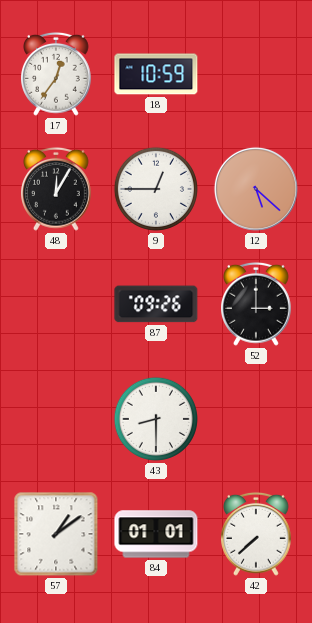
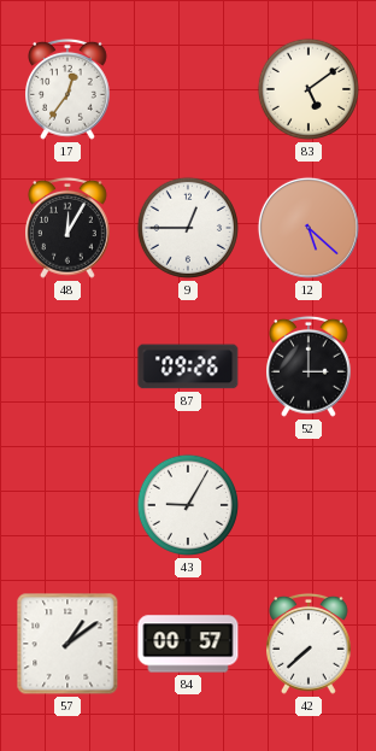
18: 10:59 -> none
83: none -> 5:09
43: 8:30 -> 9:05
84: 01:01 -> 00:57
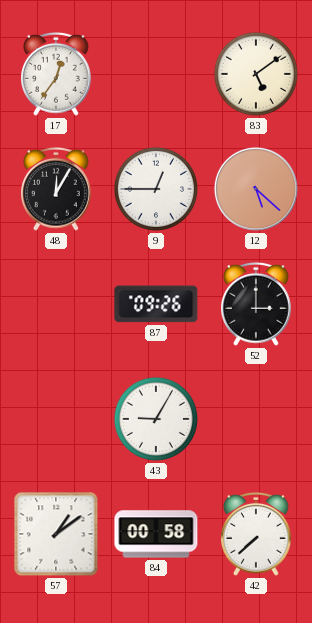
84: 00:57 -> 00:58
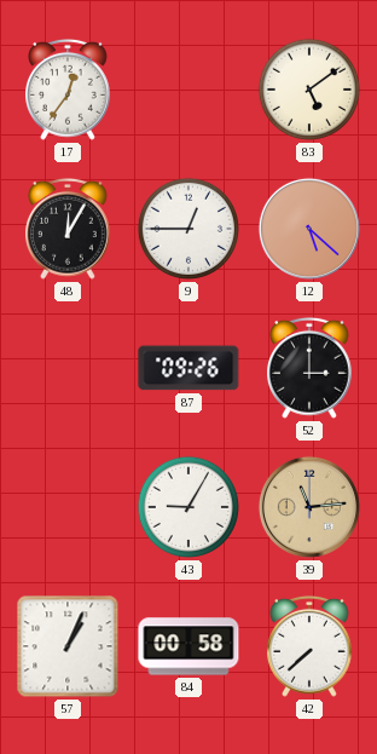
39: none -> 11:14
57: 1:09 -> 1:04
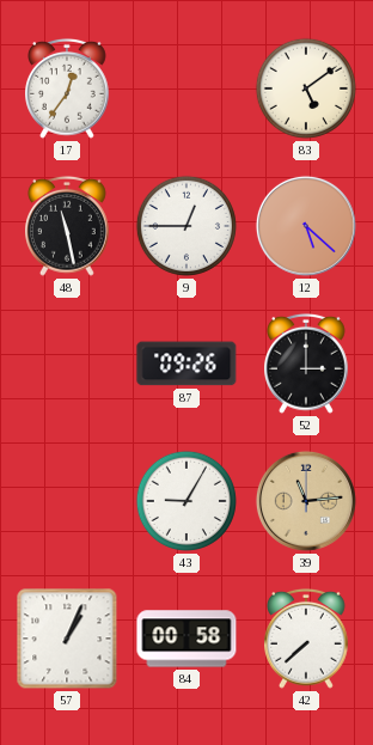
48: 12:05 -> 11:28
